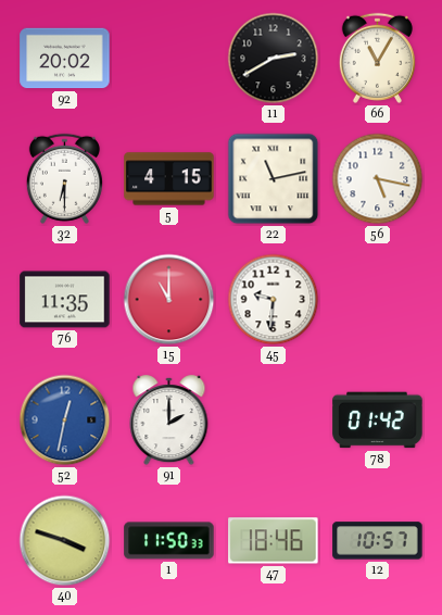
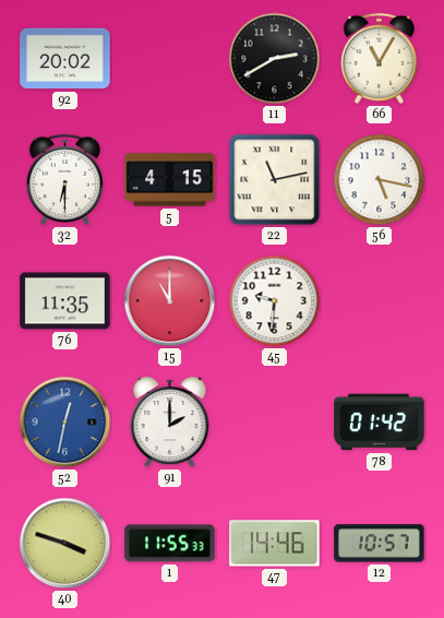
1: 11:50 -> 11:55
47: 18:46 -> 14:46
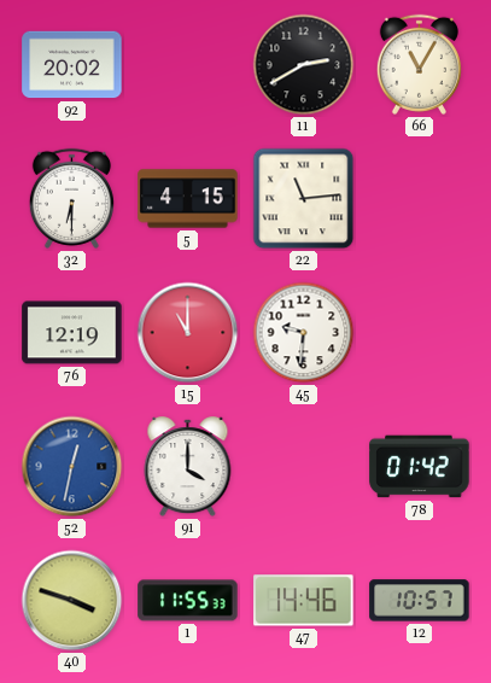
22: 11:13 -> 11:14
56: 5:17 -> none
76: 11:35 -> 12:19
91: 2:00 -> 4:00
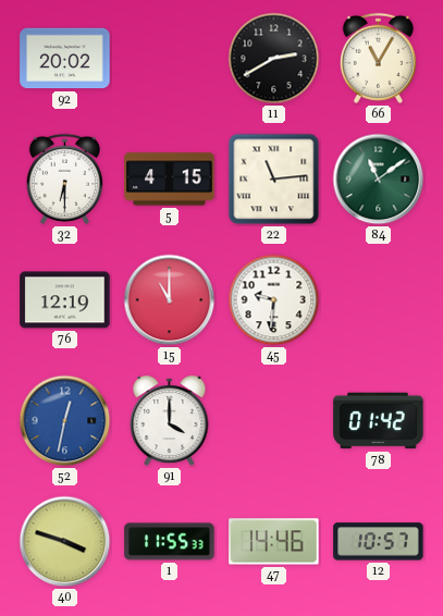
84: none -> 11:09
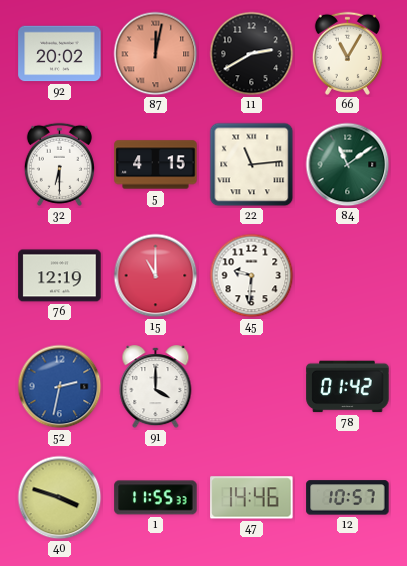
87: none -> 12:02
52: 12:32 -> 2:32
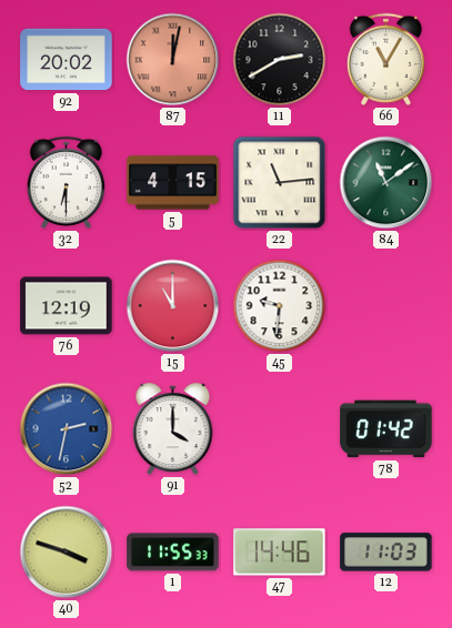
12: 10:57 -> 11:03
